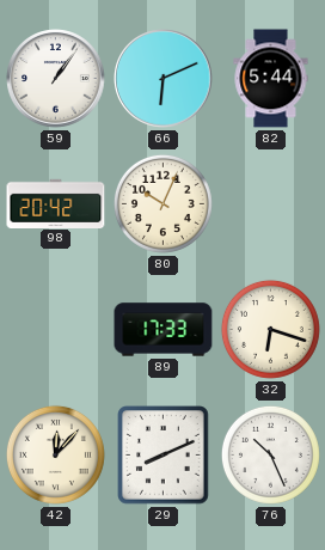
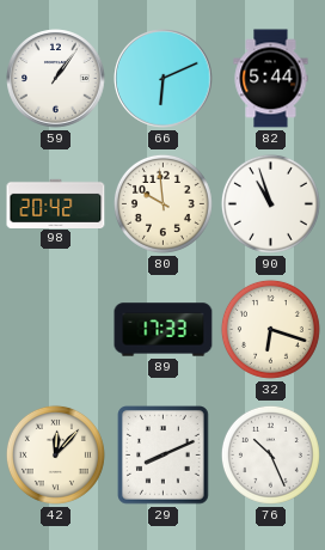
80: 10:04 -> 9:59
90: none -> 10:57
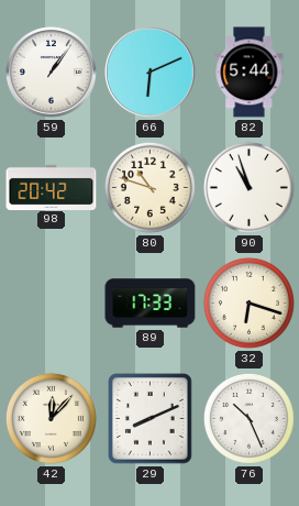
80: 9:59 -> 10:48
